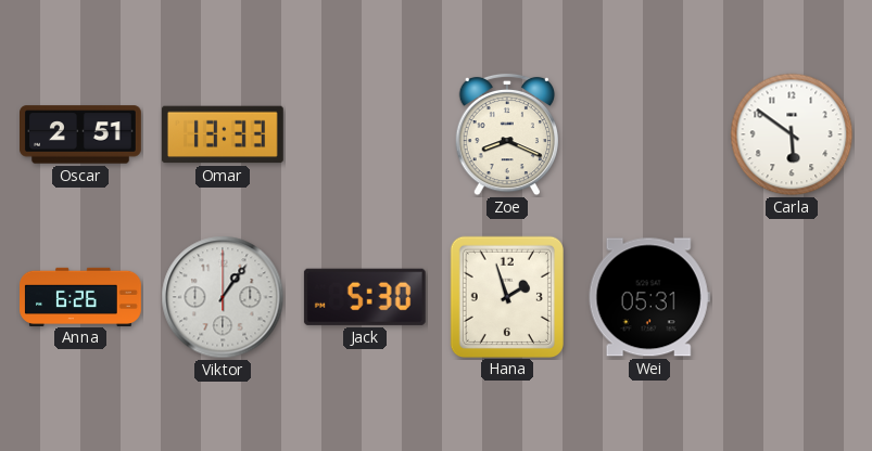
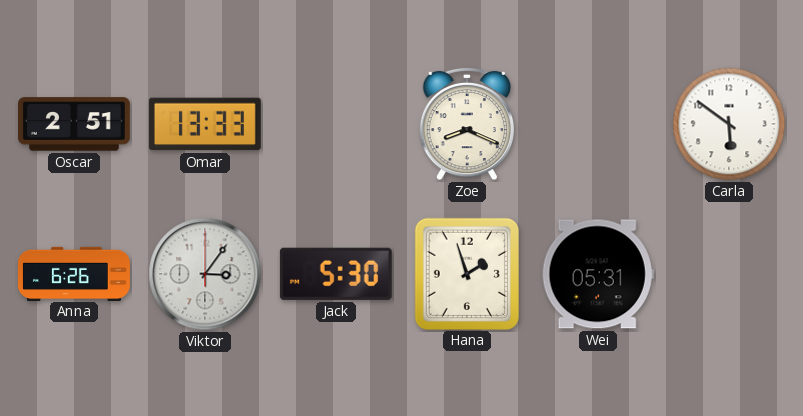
Viktor: 1:06 -> 3:06
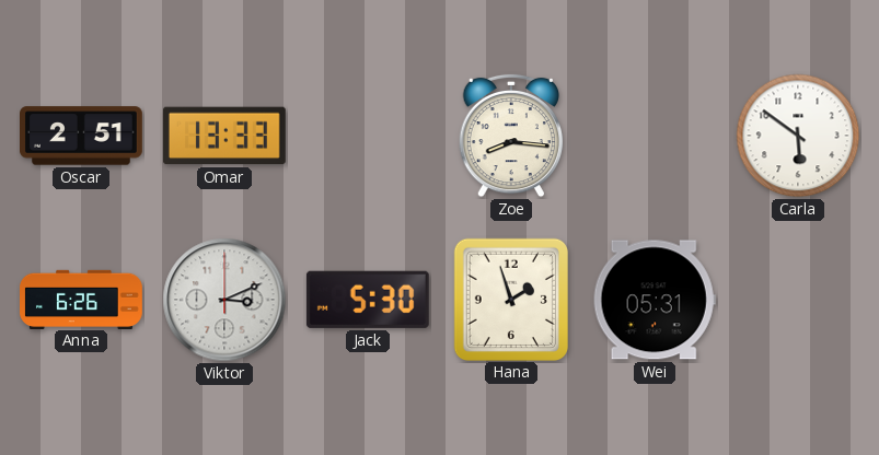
Zoe: 8:19 -> 8:16
Viktor: 3:06 -> 3:11
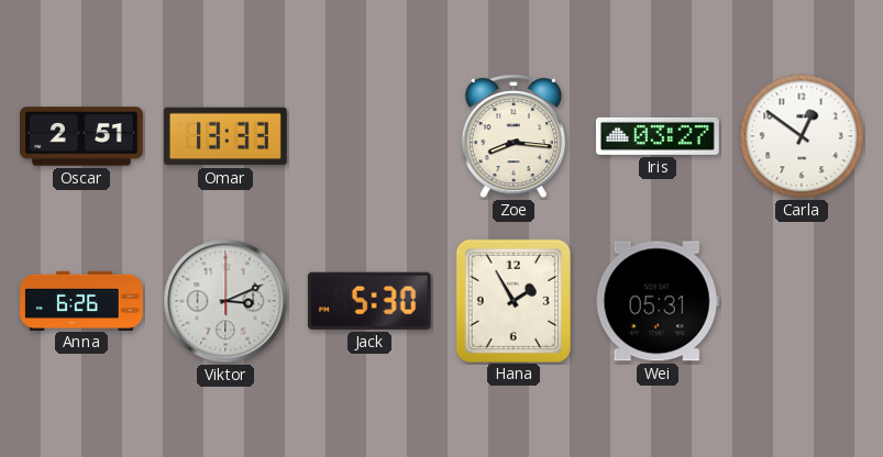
Iris: none -> 03:27
Carla: 5:51 -> 12:51
Hana: 1:57 -> 1:55
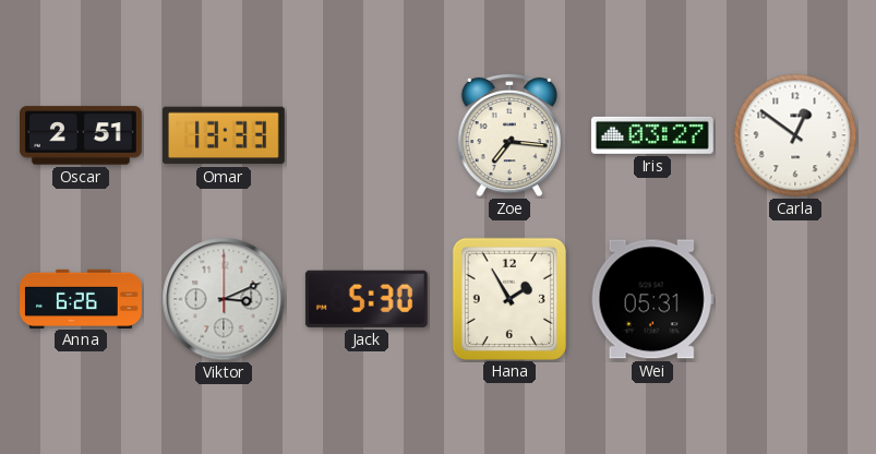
Zoe: 8:16 -> 7:16
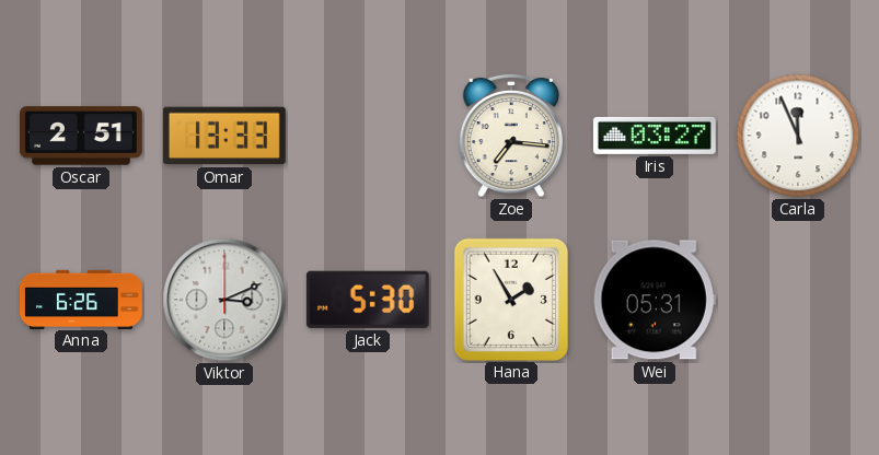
Carla: 12:51 -> 11:56
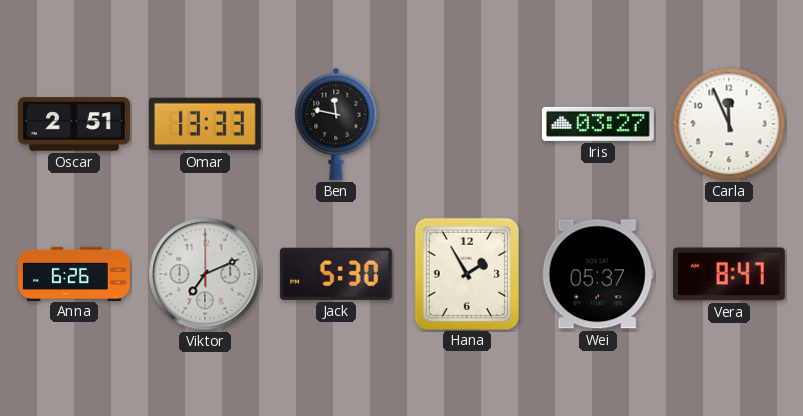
Ben: none -> 11:47
Zoe: 7:16 -> none
Viktor: 3:11 -> 7:11
Wei: 05:31 -> 05:37
Vera: none -> 8:47
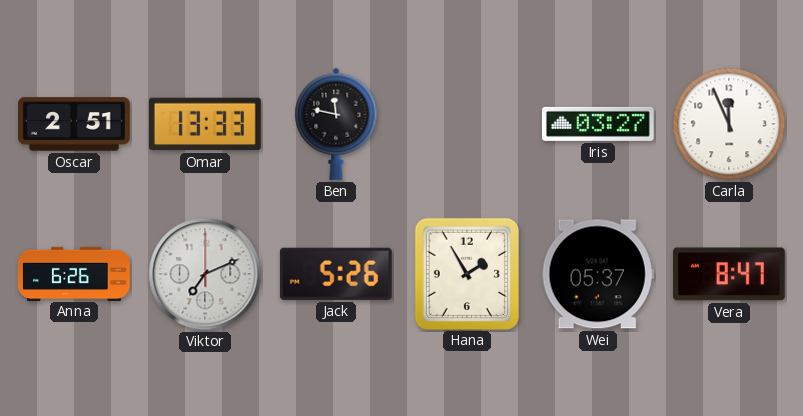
Jack: 5:30 -> 5:26
